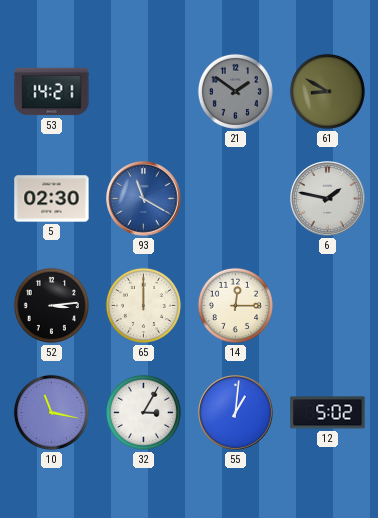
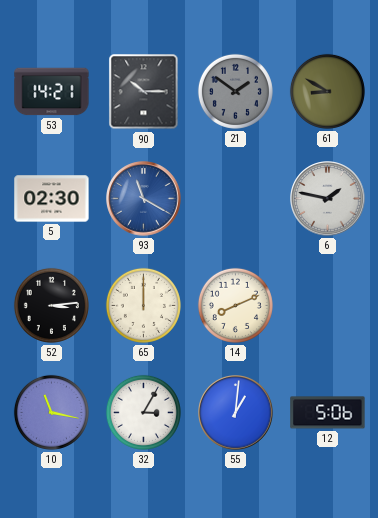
90: none -> 10:15
14: 12:15 -> 8:11
12: 5:02 -> 5:06
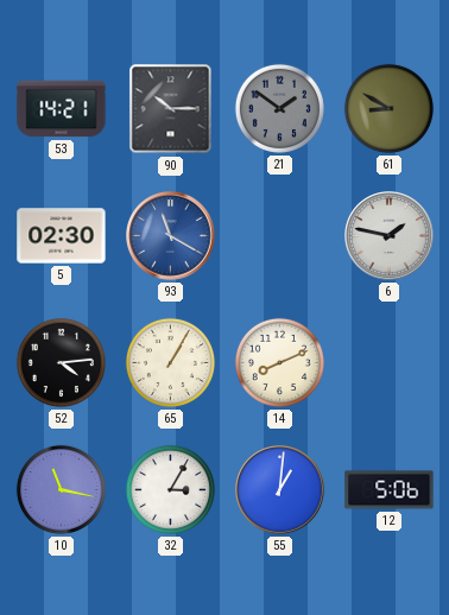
52: 3:14 -> 4:14
65: 12:00 -> 1:05
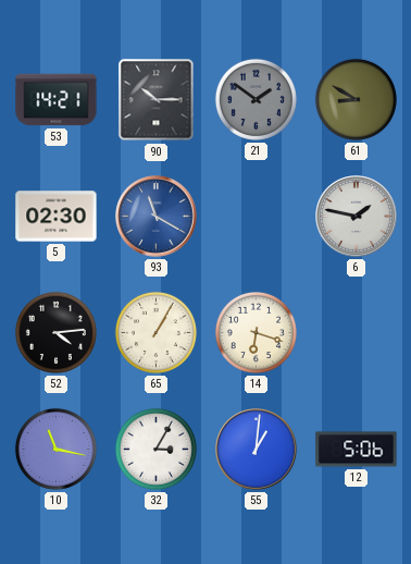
14: 8:11 -> 6:18
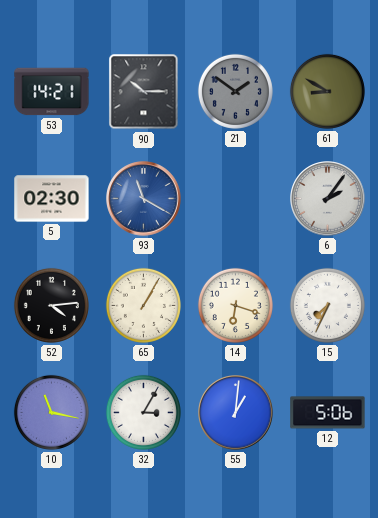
6: 1:47 -> 2:06
15: none -> 7:34
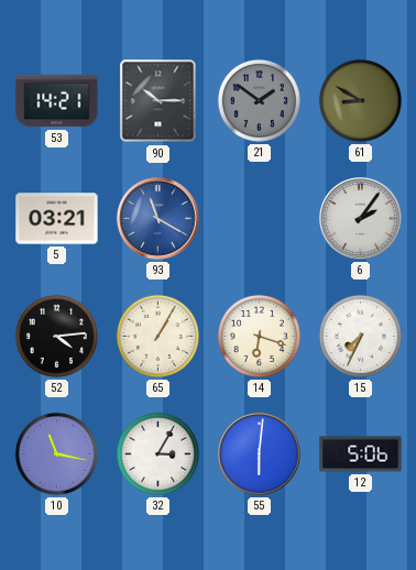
5: 02:30 -> 03:21
55: 1:01 -> 6:01
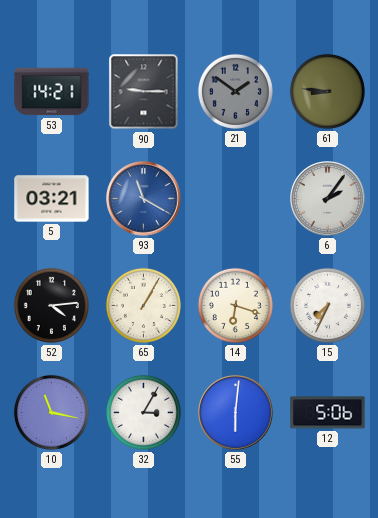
90: 10:15 -> 9:15
61: 8:50 -> 8:46
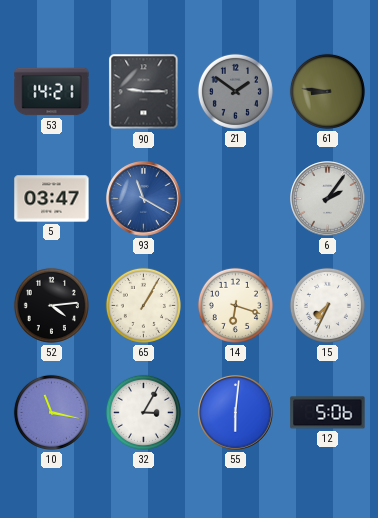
5: 03:21 -> 03:47
